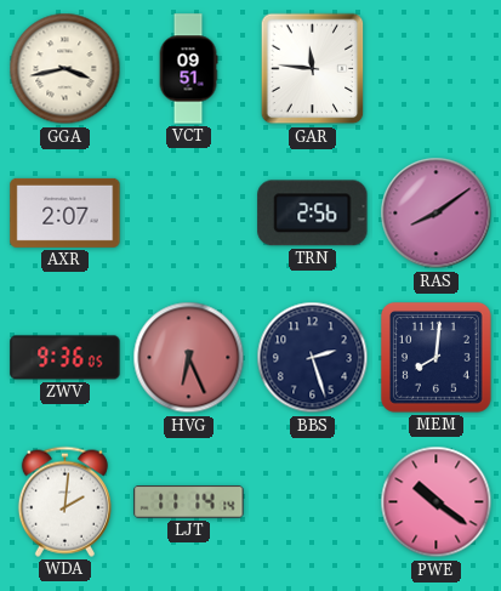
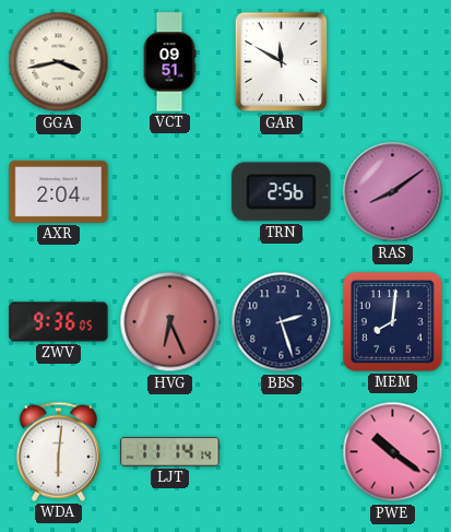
GAR: 11:46 -> 11:50
AXR: 2:07 -> 2:04
WDA: 2:01 -> 6:01
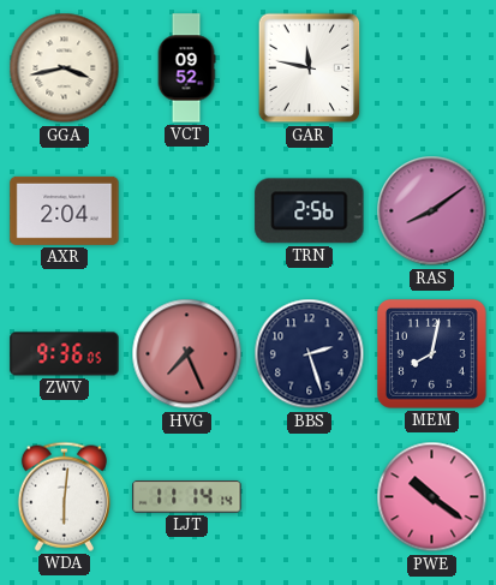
VCT: 09:51 -> 09:52
GAR: 11:50 -> 11:47
HVG: 6:26 -> 7:26
MEM: 8:01 -> 8:02
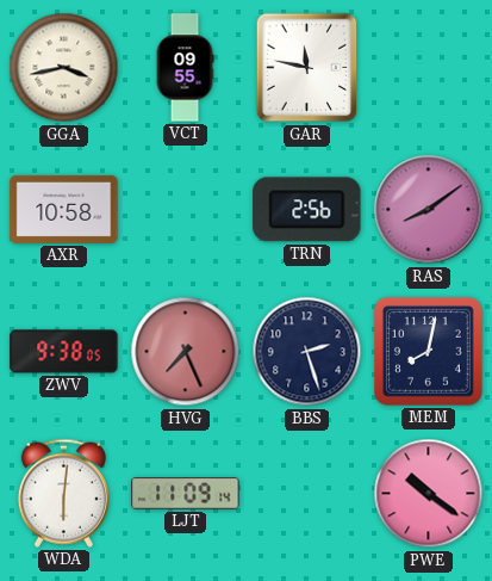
VCT: 09:52 -> 09:55
AXR: 2:04 -> 10:58
ZWV: 9:36 -> 9:38
LJT: 11:14 -> 11:09
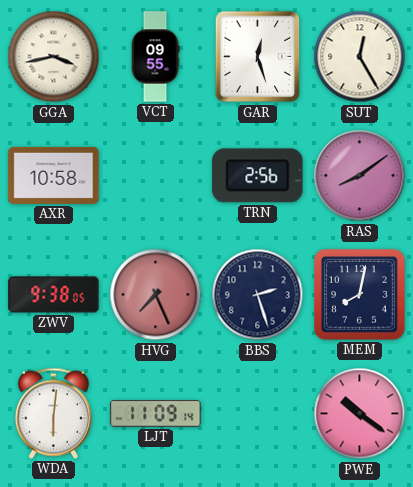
GAR: 11:47 -> 12:27
SUT: none -> 12:25
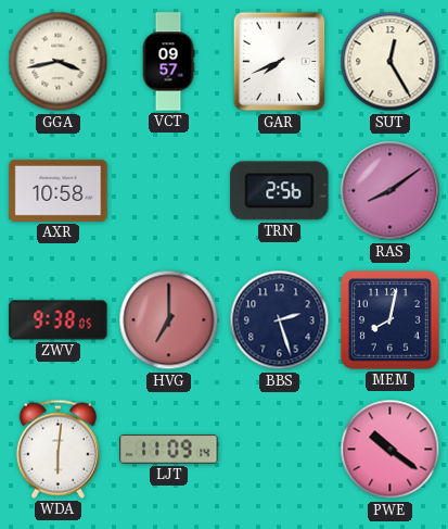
VCT: 09:55 -> 09:57
GAR: 12:27 -> 7:41
HVG: 7:26 -> 7:00
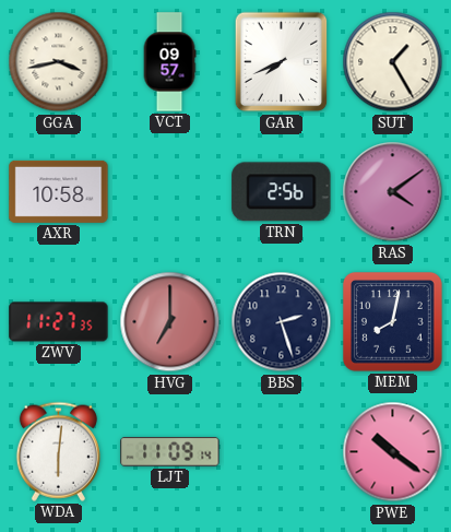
SUT: 12:25 -> 1:25
RAS: 8:09 -> 4:09
ZWV: 9:38 -> 11:27
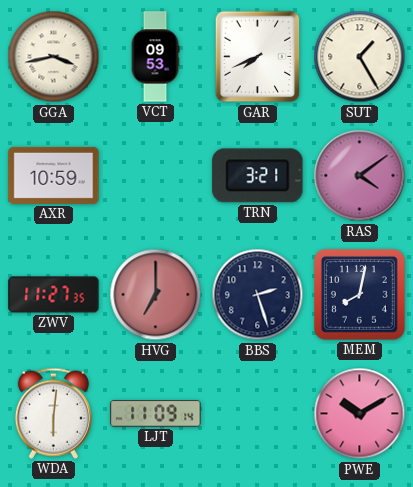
VCT: 09:57 -> 09:53
AXR: 10:58 -> 10:59
TRN: 2:56 -> 3:21
PWE: 10:21 -> 10:10
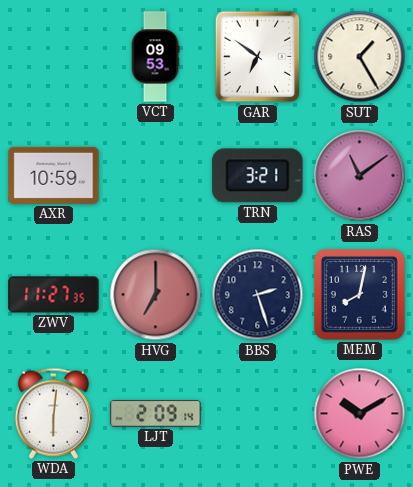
GGA: 3:43 -> none
GAR: 7:41 -> 6:51
RAS: 4:09 -> 11:09
LJT: 11:09 -> 2:09
